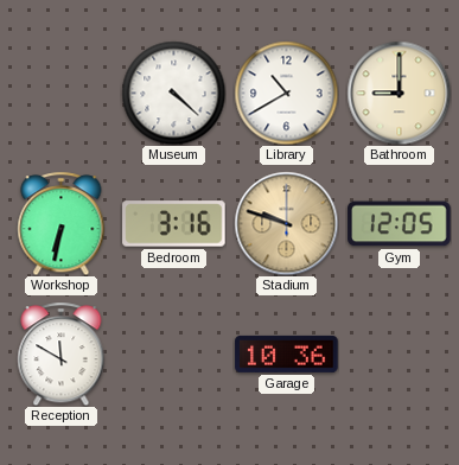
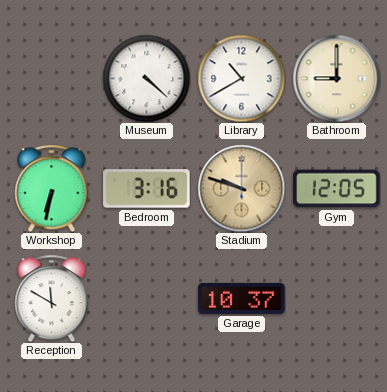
Garage: 10:36 -> 10:37
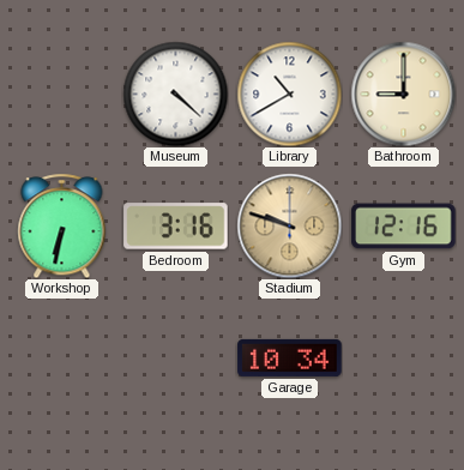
Gym: 12:05 -> 12:16
Reception: 11:50 -> none
Garage: 10:37 -> 10:34
